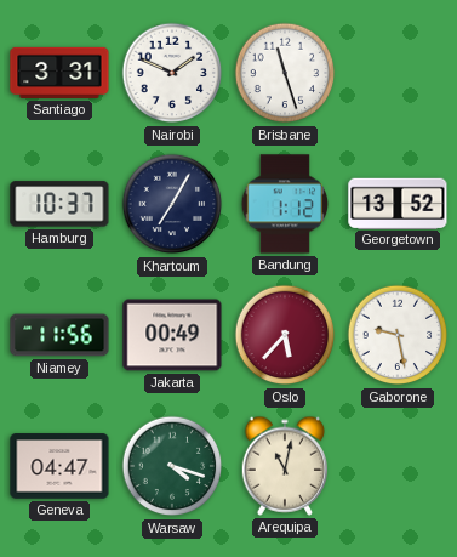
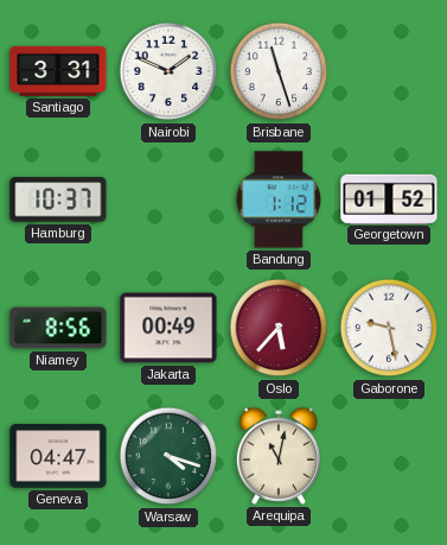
Khartoum: 7:05 -> none
Georgetown: 13:52 -> 01:52
Niamey: 11:56 -> 8:56
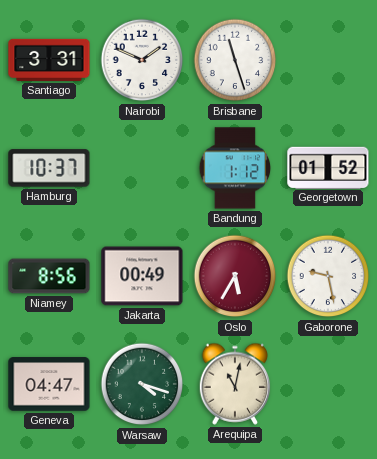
Oslo: 5:37 -> 5:35
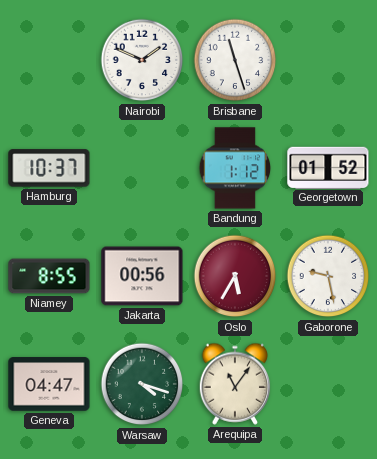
Santiago: 3:31 -> none
Niamey: 8:56 -> 8:55
Jakarta: 00:49 -> 00:56
Arequipa: 11:02 -> 11:06
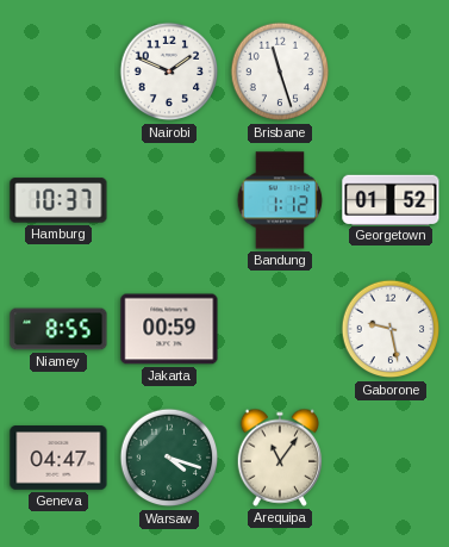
Jakarta: 00:56 -> 00:59
Oslo: 5:35 -> none
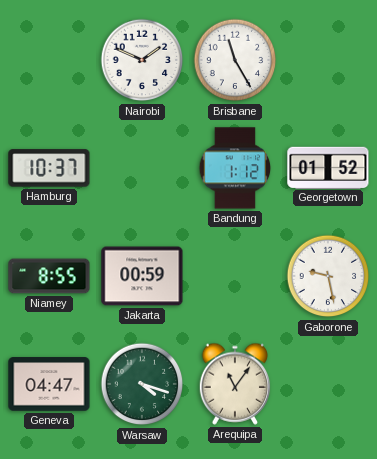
Brisbane: 11:27 -> 11:25
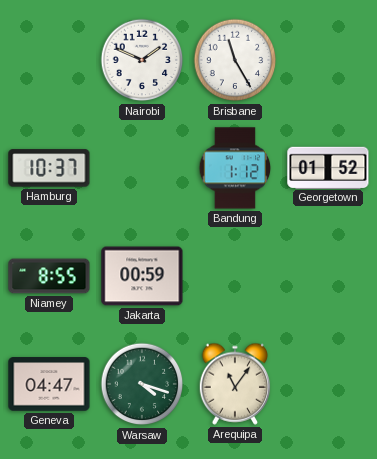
Gaborone: 9:28 -> none
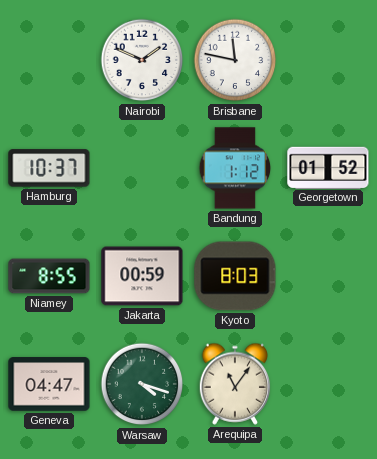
Brisbane: 11:25 -> 11:47
Kyoto: none -> 8:03
